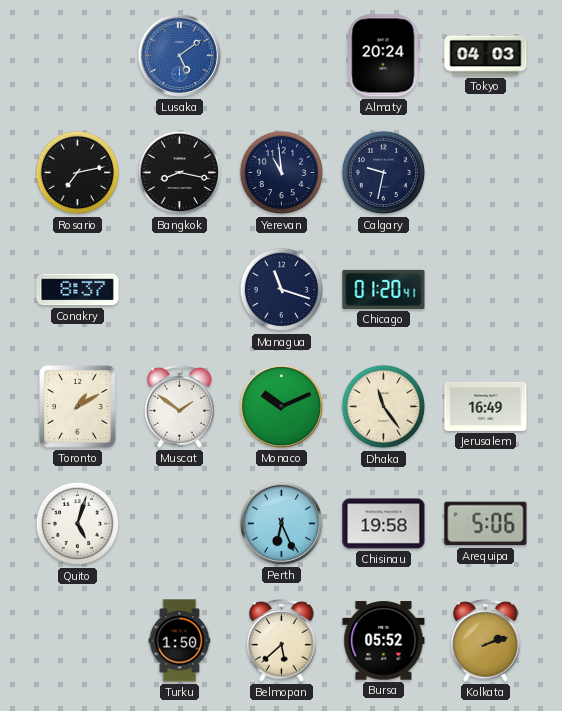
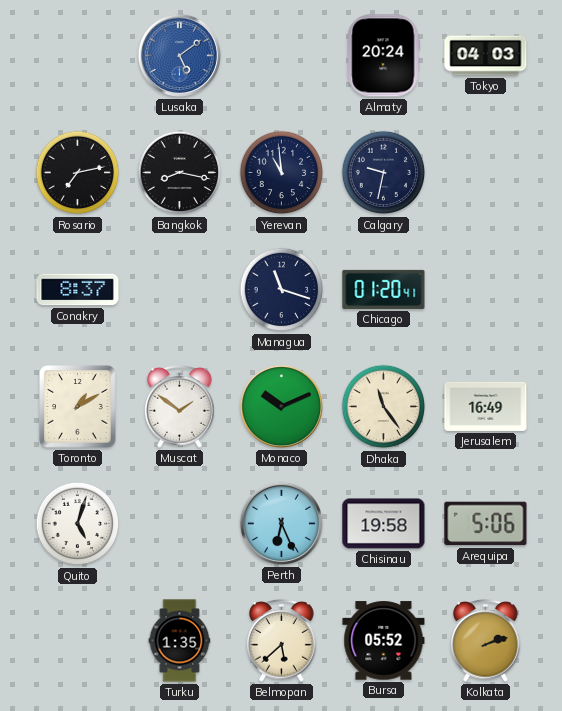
Turku: 1:50 -> 1:35
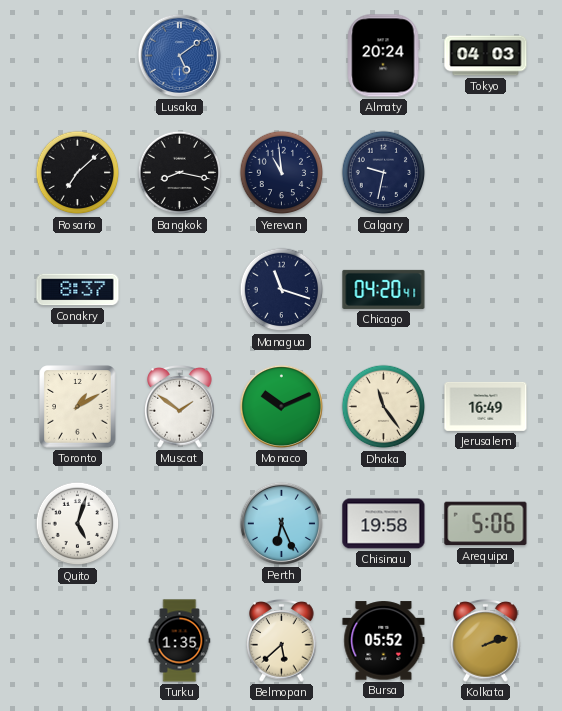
Rosario: 7:13 -> 7:08
Chicago: 01:20 -> 04:20
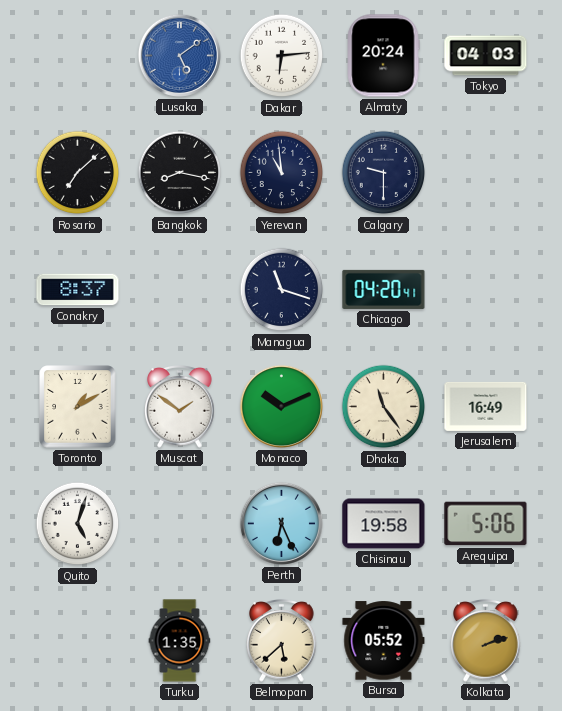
Dakar: none -> 6:14
Calgary: 9:32 -> 9:30
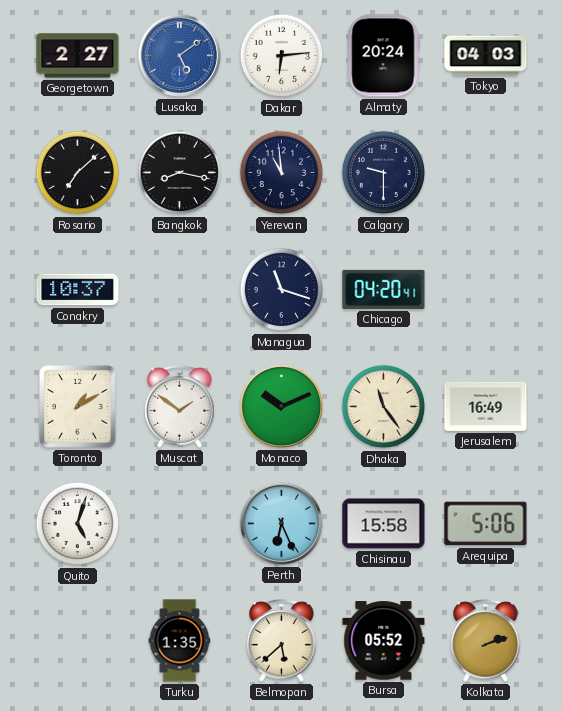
Georgetown: none -> 2:27
Conakry: 8:37 -> 10:37
Chisinau: 19:58 -> 15:58
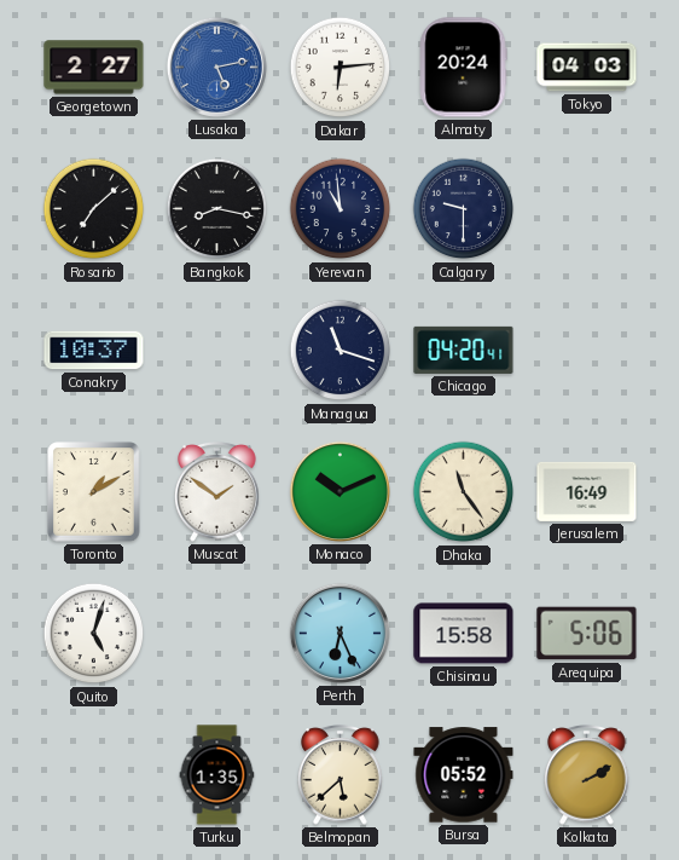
Lusaka: 5:09 -> 5:13
Kolkata: 2:12 -> 2:10
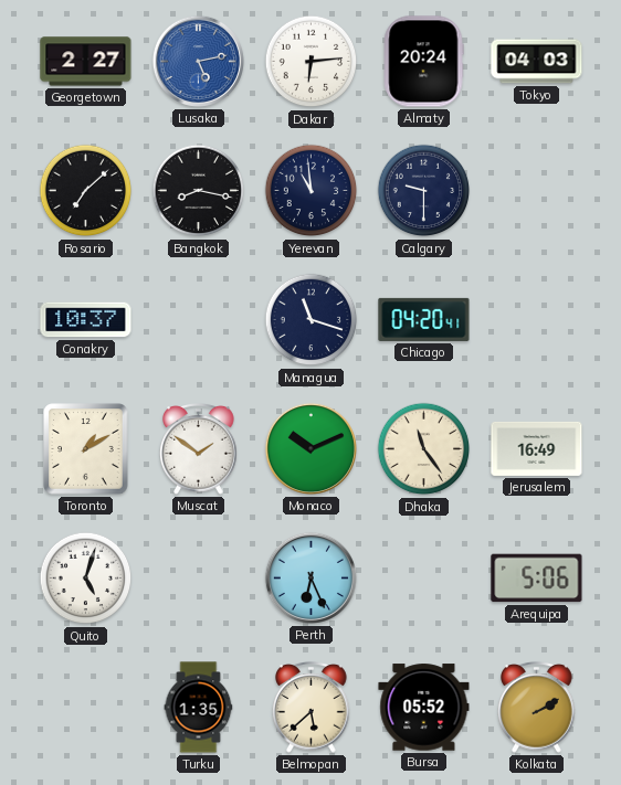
Chisinau: 15:58 -> none
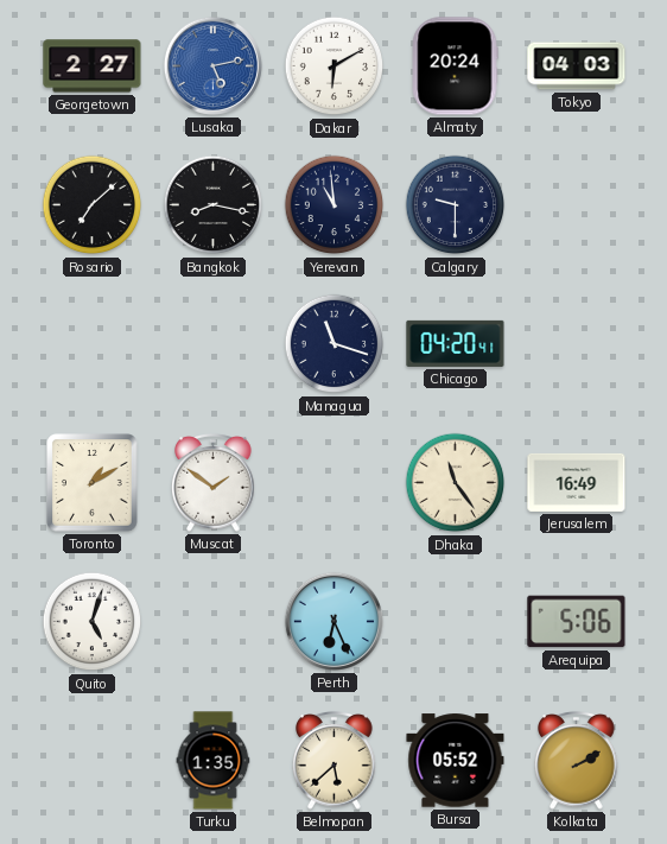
Dakar: 6:14 -> 6:10
Conakry: 10:37 -> none
Monaco: 10:11 -> none
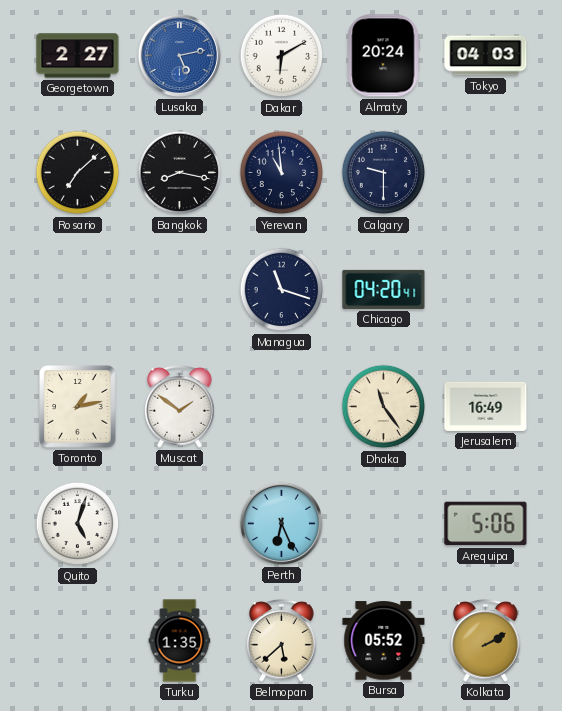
Toronto: 1:10 -> 1:13
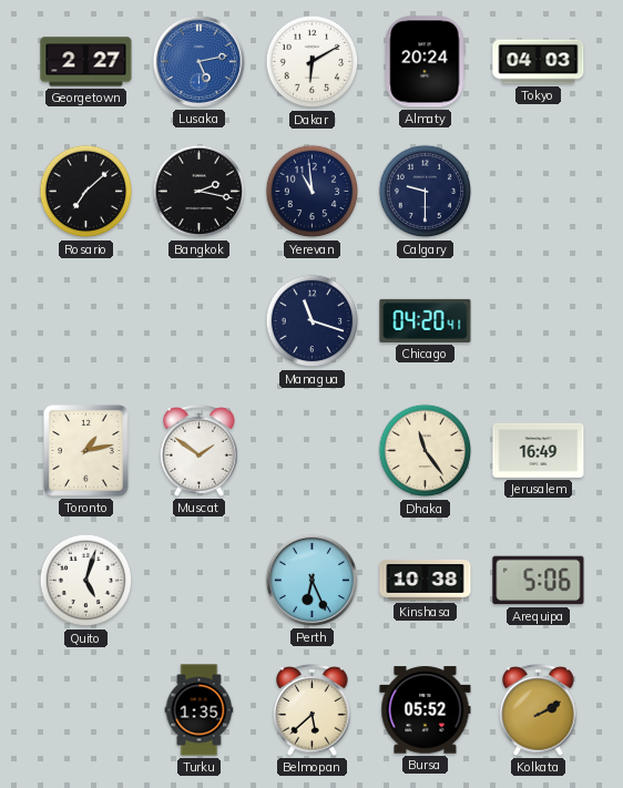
Bangkok: 8:17 -> 2:17
Kinshasa: none -> 10:38
